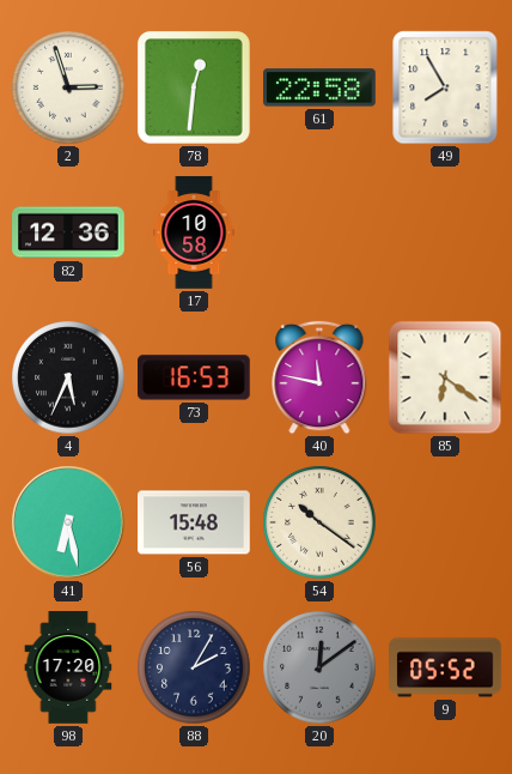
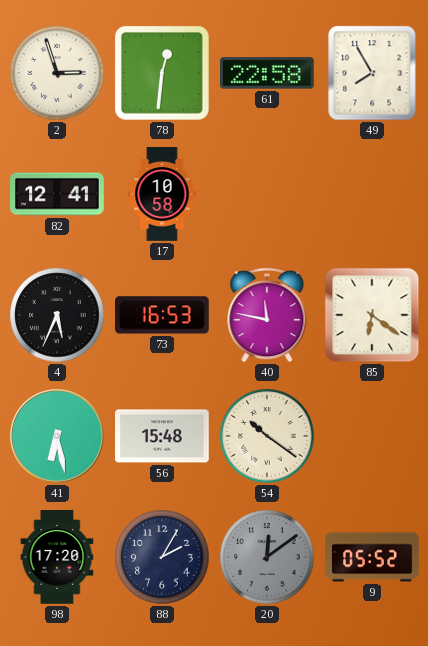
82: 12:36 -> 12:41
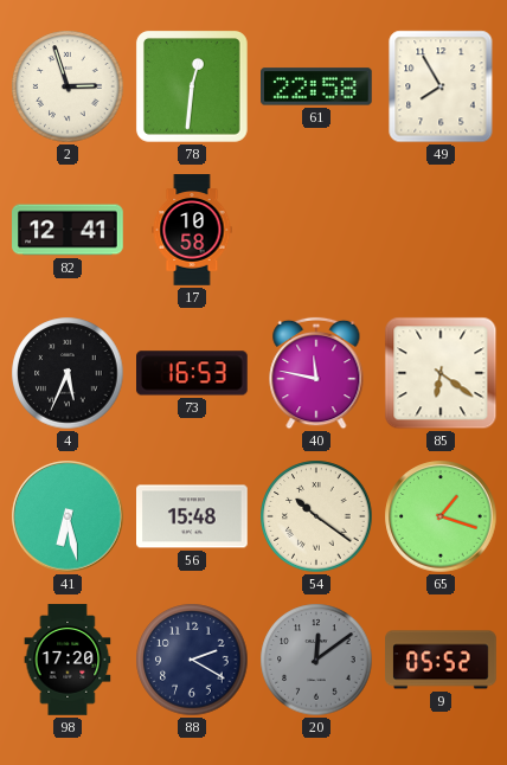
65: none -> 1:18
88: 2:05 -> 2:20
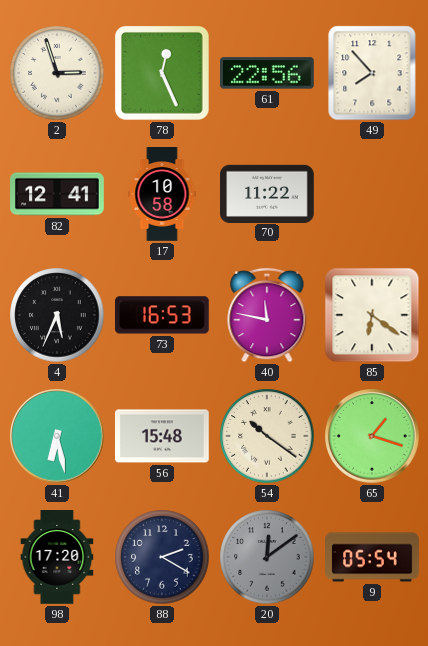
78: 12:31 -> 12:26
61: 22:58 -> 22:56
49: 7:55 -> 7:53
70: none -> 11:22
9: 05:52 -> 05:54
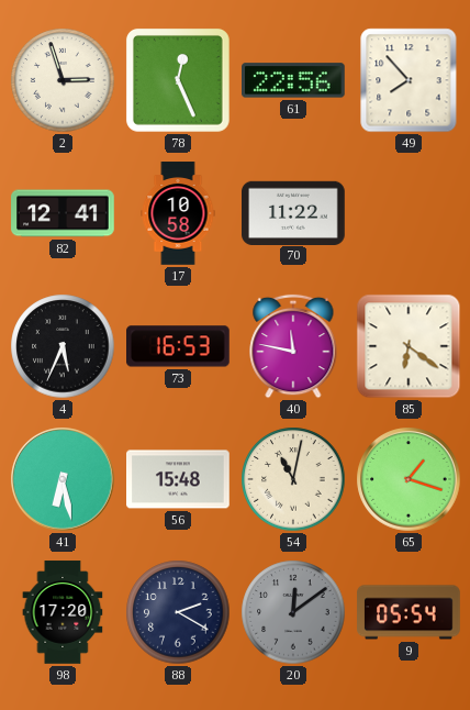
54: 10:21 -> 11:02
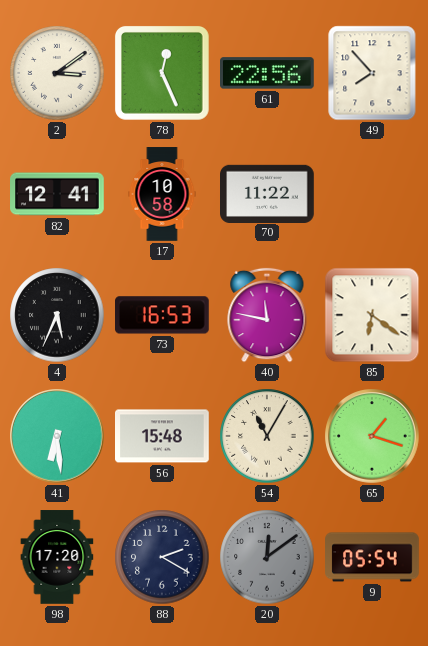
2: 2:57 -> 3:09
41: 6:28 -> 6:29
54: 11:02 -> 11:05
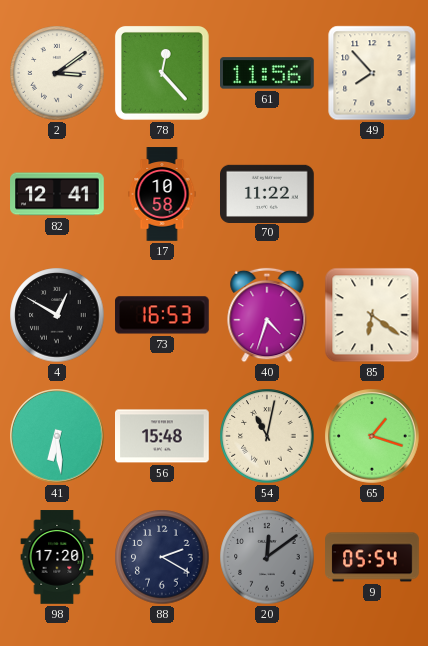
78: 12:26 -> 12:23
61: 22:56 -> 11:56
4: 5:34 -> 12:50
40: 11:47 -> 4:33
54: 11:05 -> 11:02
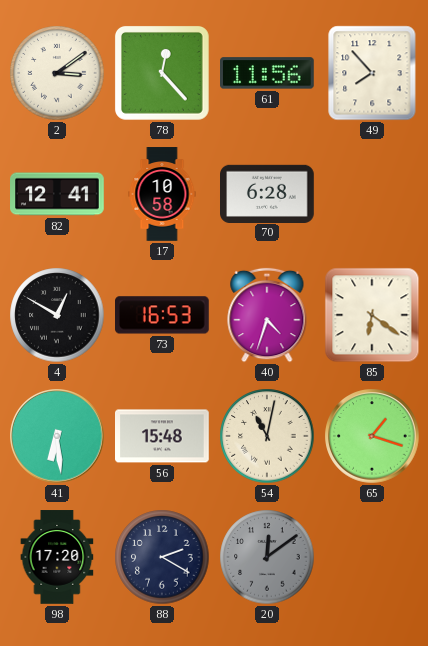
70: 11:22 -> 6:28
9: 05:54 -> none
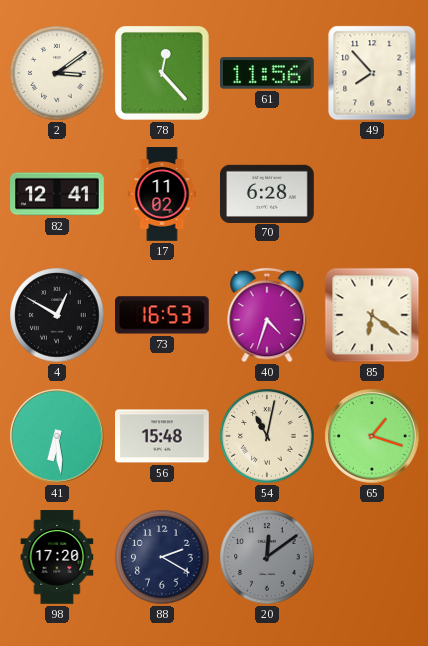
17: 10:58 -> 11:02
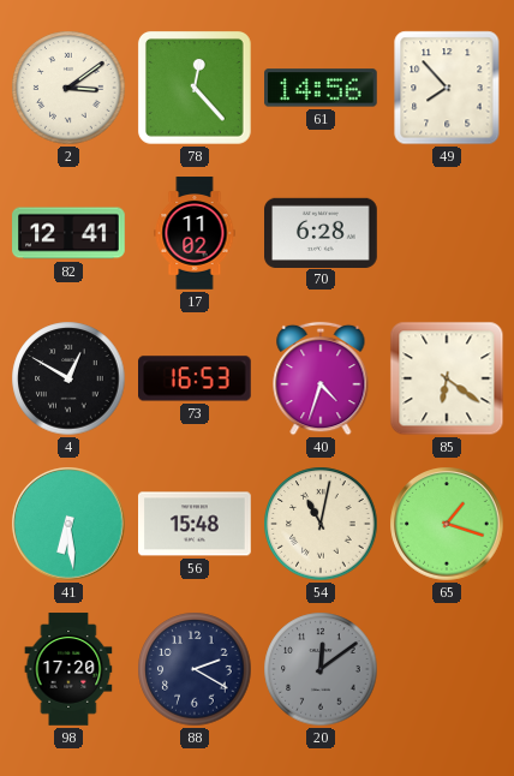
61: 11:56 -> 14:56
